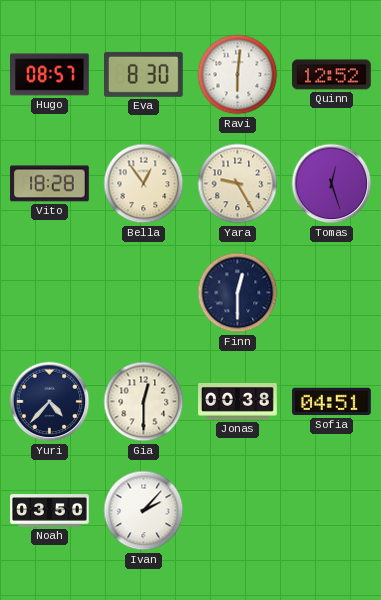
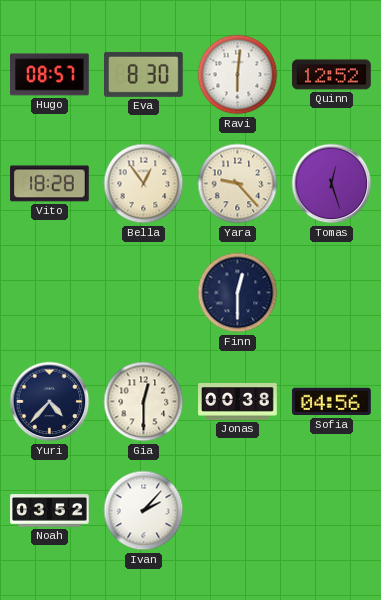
Yara: 9:25 -> 9:23
Sofia: 04:51 -> 04:56
Noah: 03:50 -> 03:52
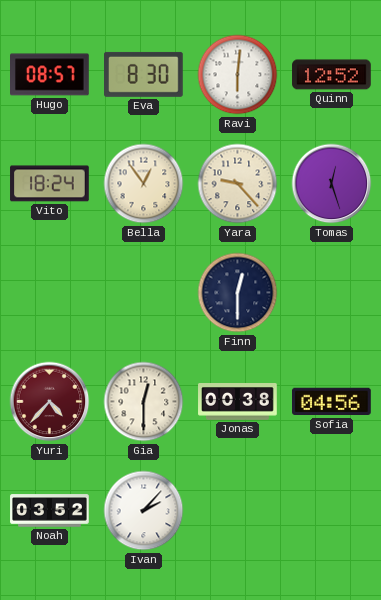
Vito: 18:28 -> 18:24
Yuri dial: navy -> burgundy
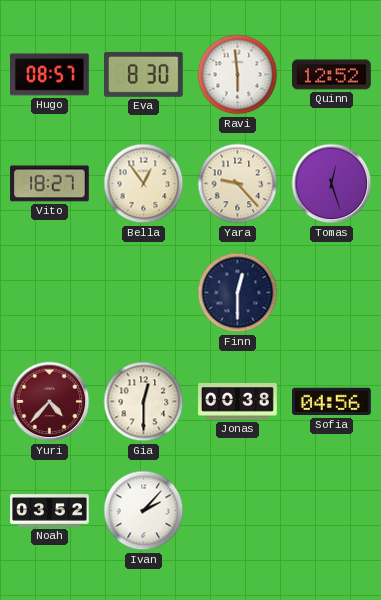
Ravi: 6:01 -> 5:59
Vito: 18:24 -> 18:27
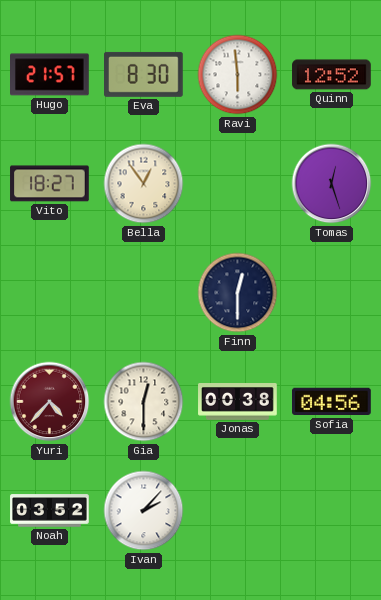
Hugo: 08:57 -> 21:57
Yara: 9:23 -> none
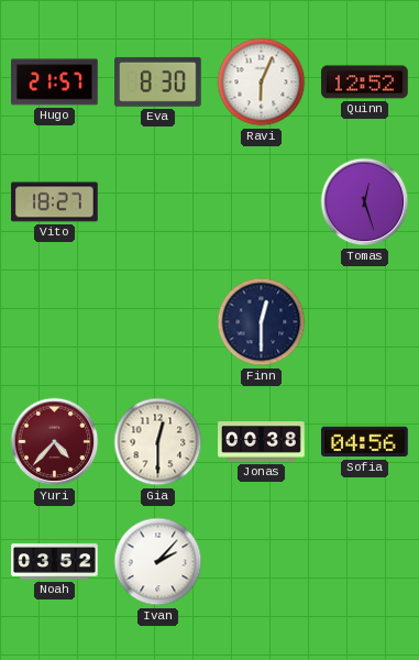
Ravi: 5:59 -> 6:04
Bella: 12:54 -> none
